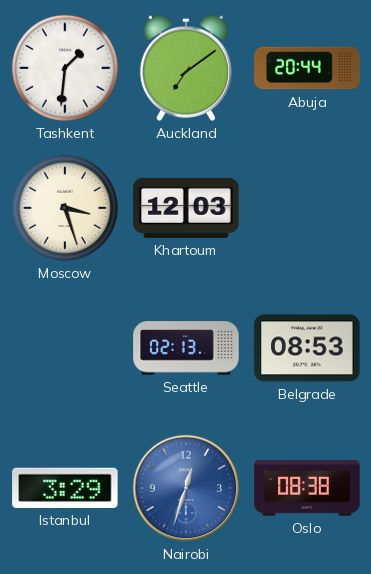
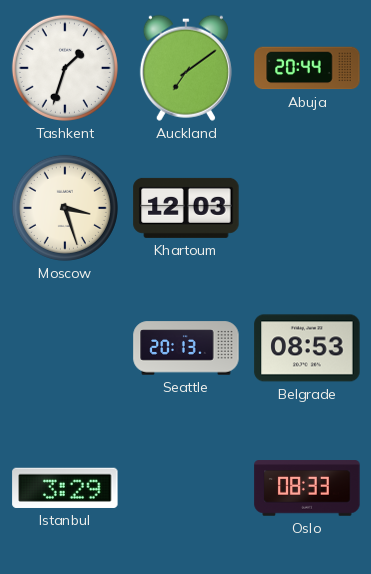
Tashkent: 1:31 -> 1:33
Seattle: 02:13 -> 20:13
Nairobi: 12:33 -> none
Oslo: 08:38 -> 08:33
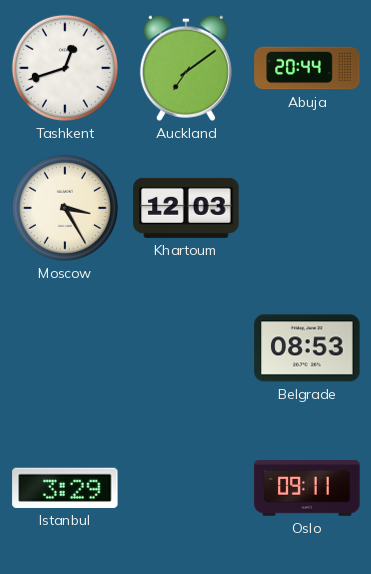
Tashkent: 1:33 -> 12:42
Moscow: 3:27 -> 3:25
Seattle: 20:13 -> none
Oslo: 08:33 -> 09:11
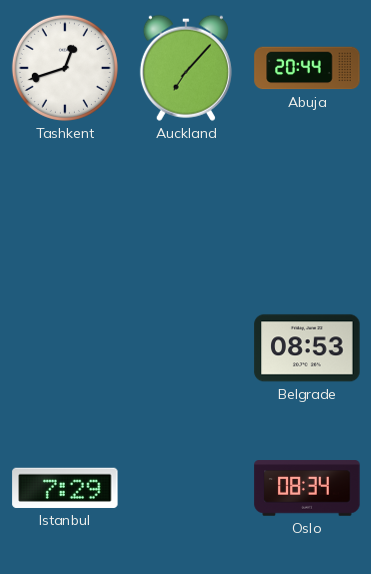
Auckland: 7:09 -> 7:07
Moscow: 3:25 -> none
Khartoum: 12:03 -> none
Istanbul: 3:29 -> 7:29
Oslo: 09:11 -> 08:34
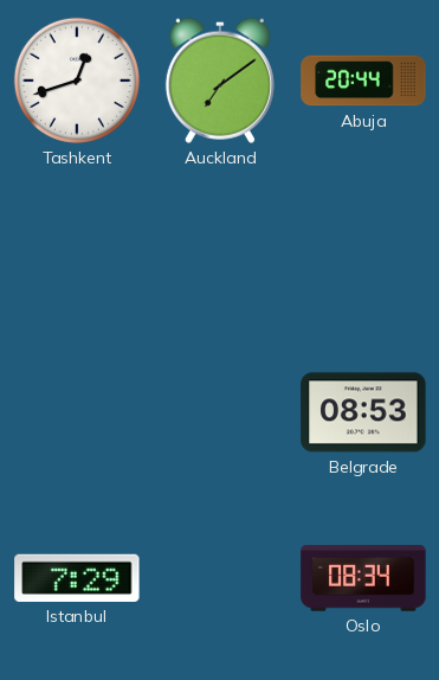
Auckland: 7:07 -> 7:09
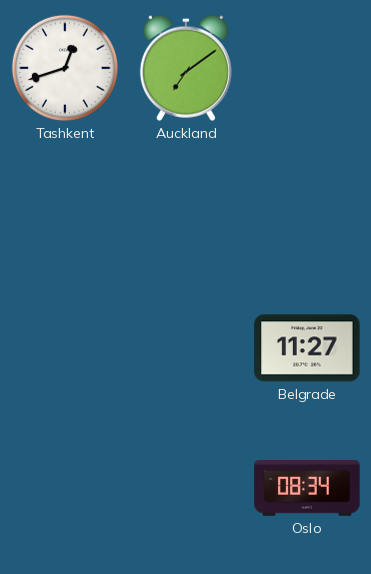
Abuja: 20:44 -> none
Belgrade: 08:53 -> 11:27
Istanbul: 7:29 -> none
